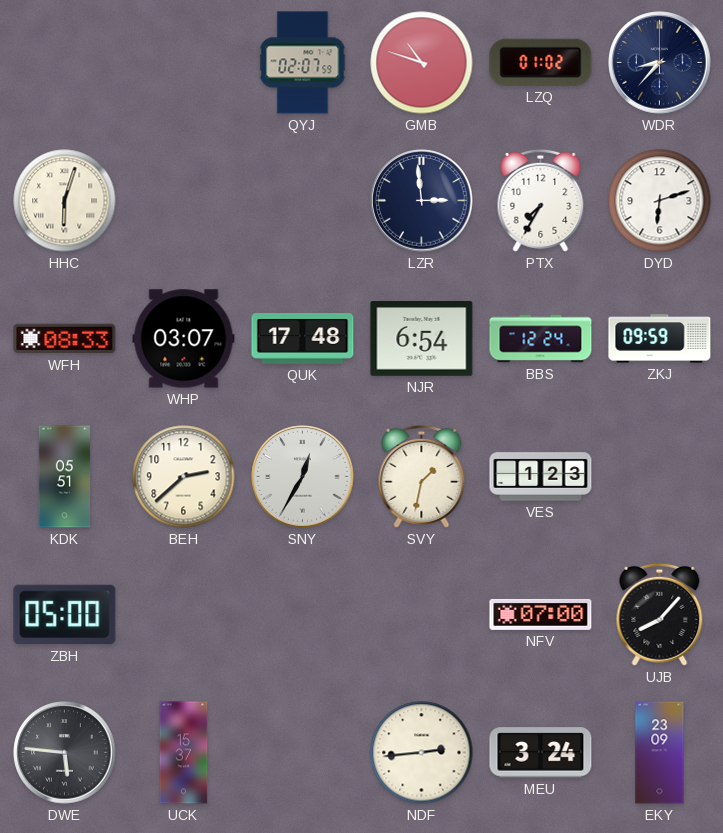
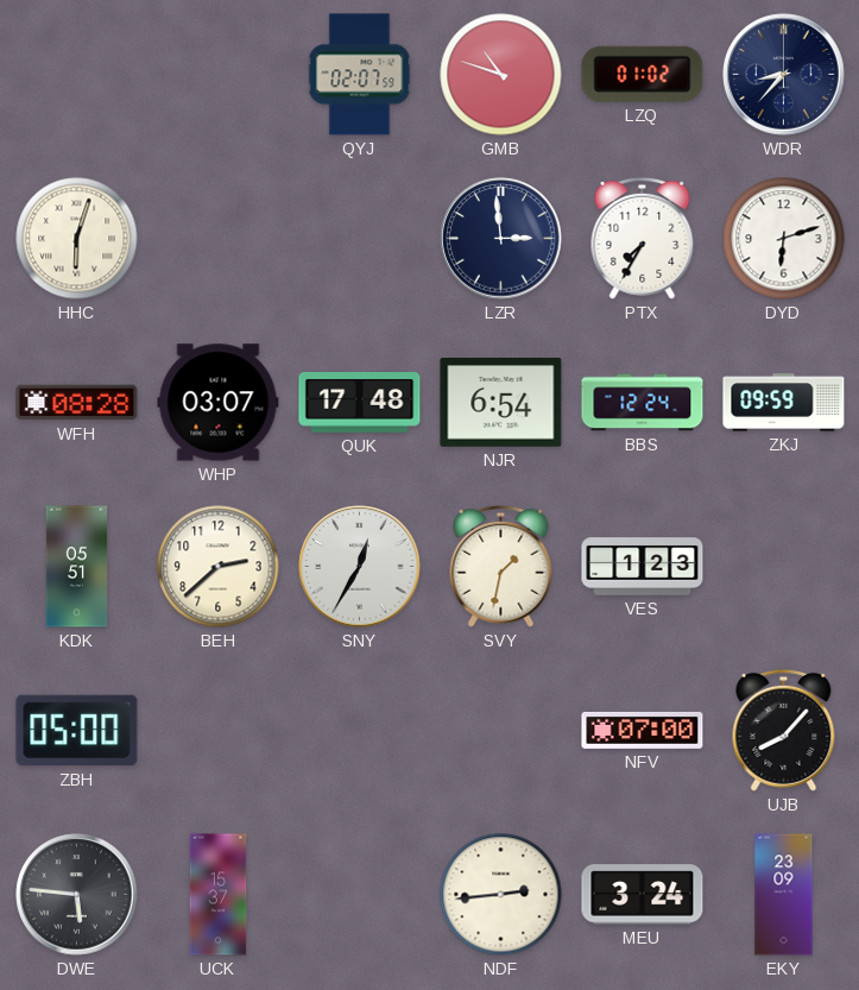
WFH: 08:33 -> 08:28
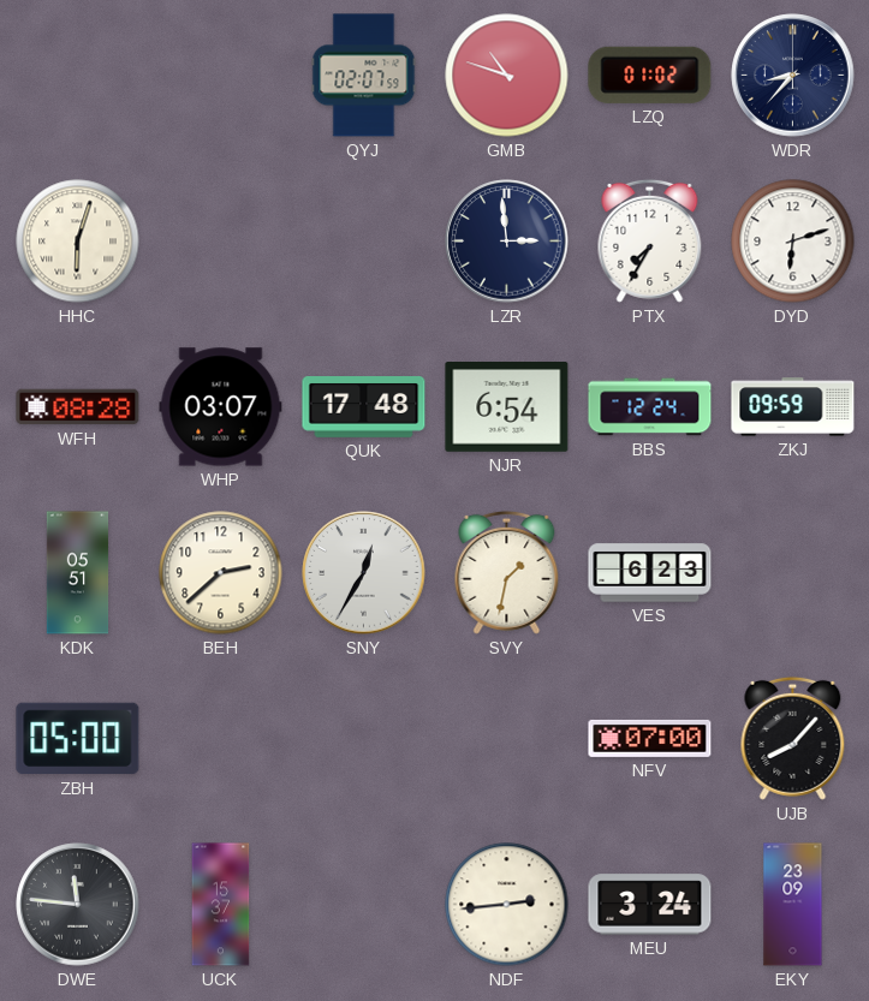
VES: 1:23 -> 6:23
DWE: 5:46 -> 11:46
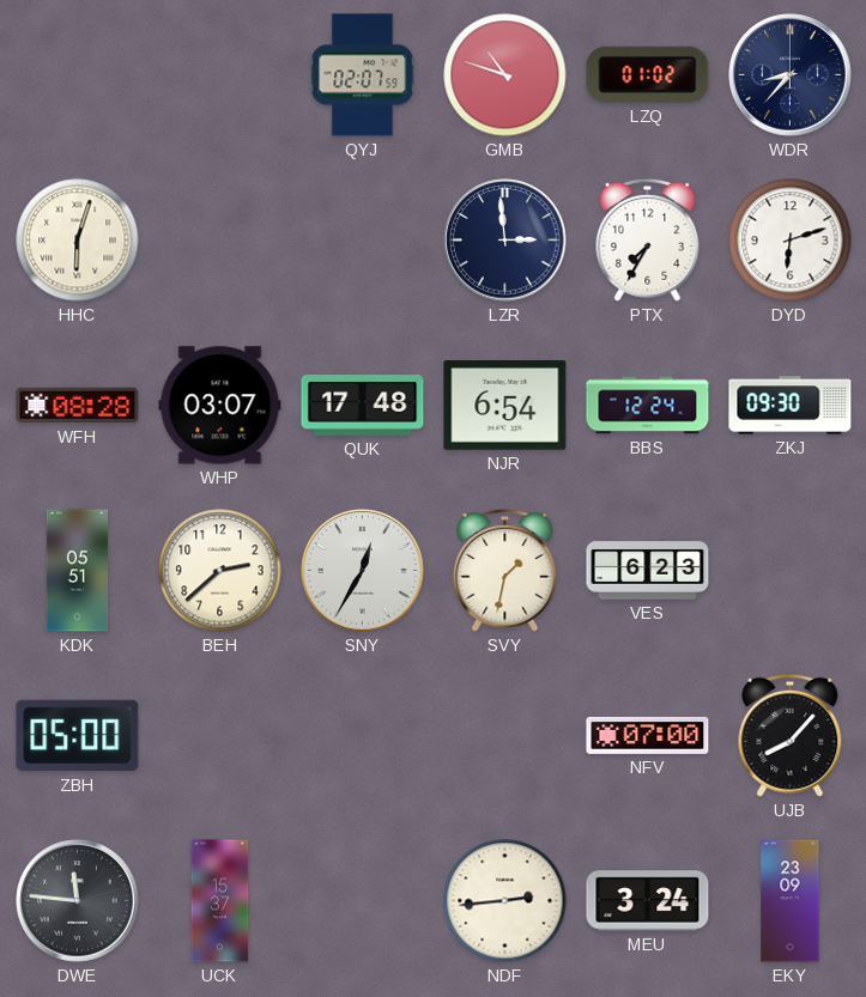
ZKJ: 09:59 -> 09:30
